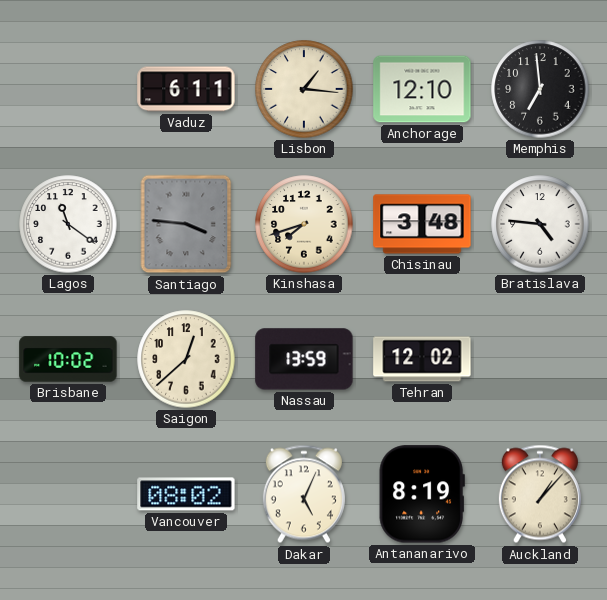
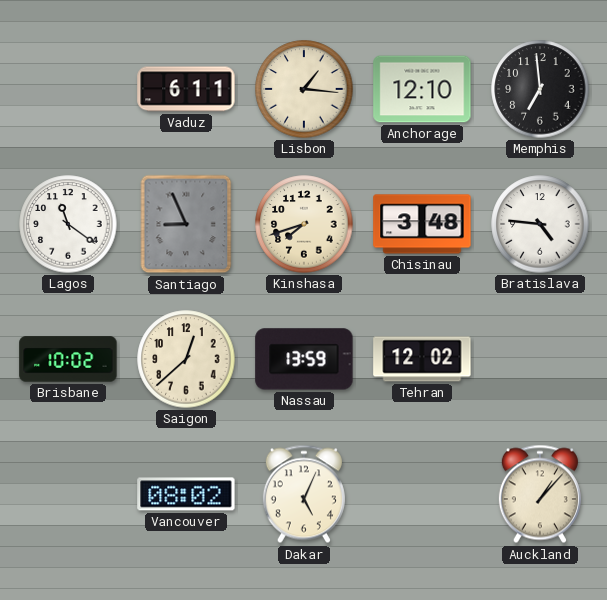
Santiago: 3:46 -> 8:56
Antananarivo: 8:19 -> none
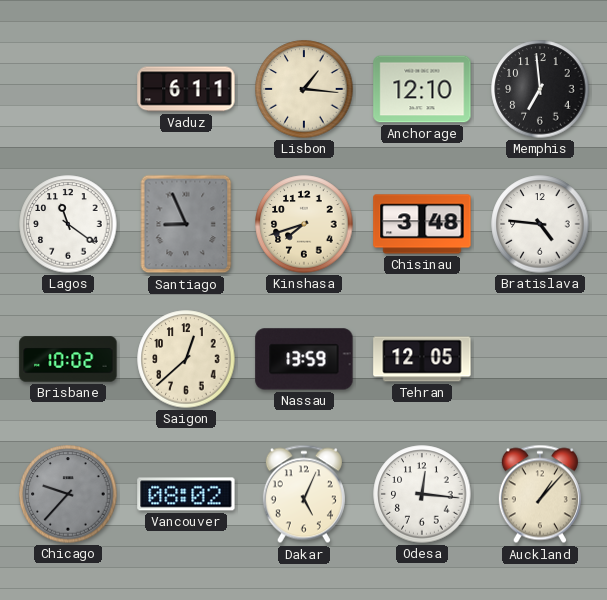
Tehran: 12:02 -> 12:05
Chicago: none -> 9:37
Odesa: none -> 12:16
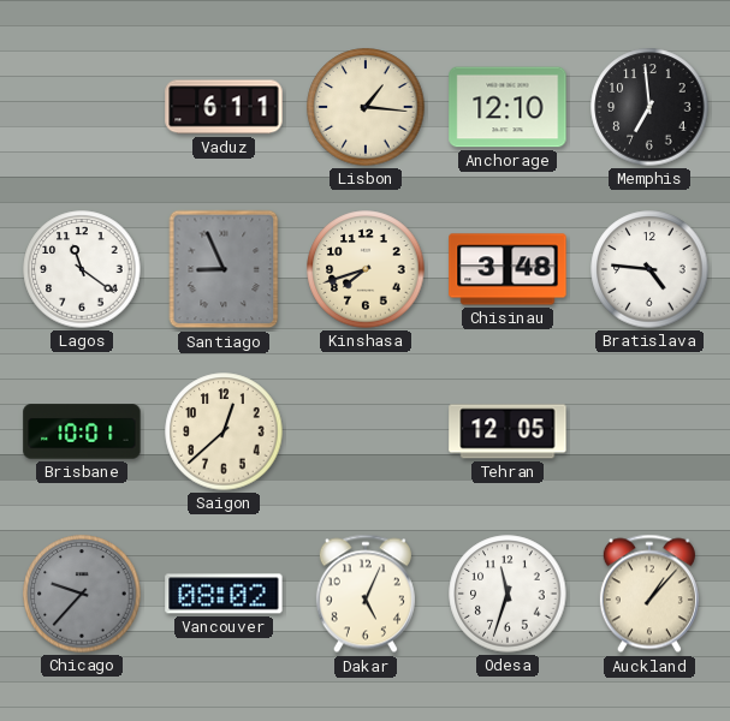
Brisbane: 10:02 -> 10:01
Nassau: 13:59 -> none
Odesa: 12:16 -> 11:33
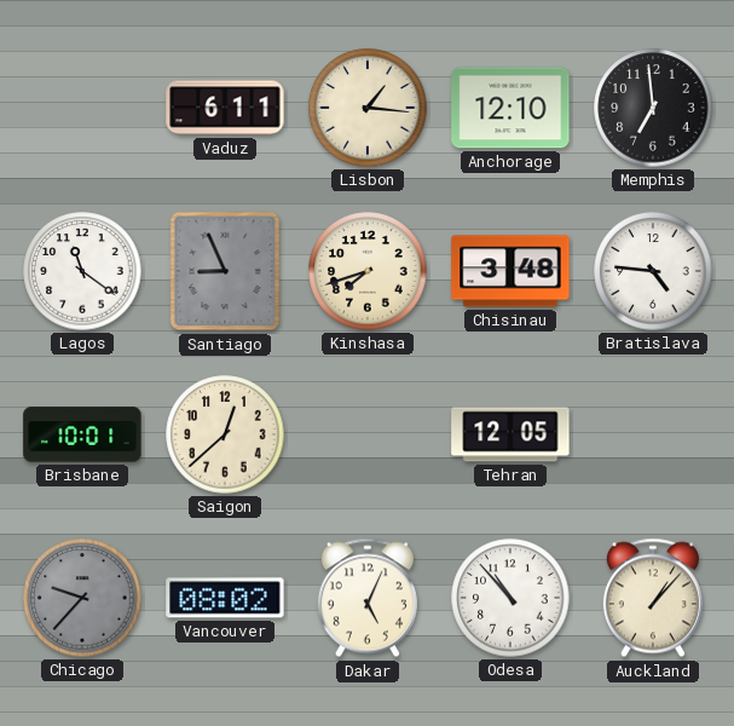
Odesa: 11:33 -> 10:53
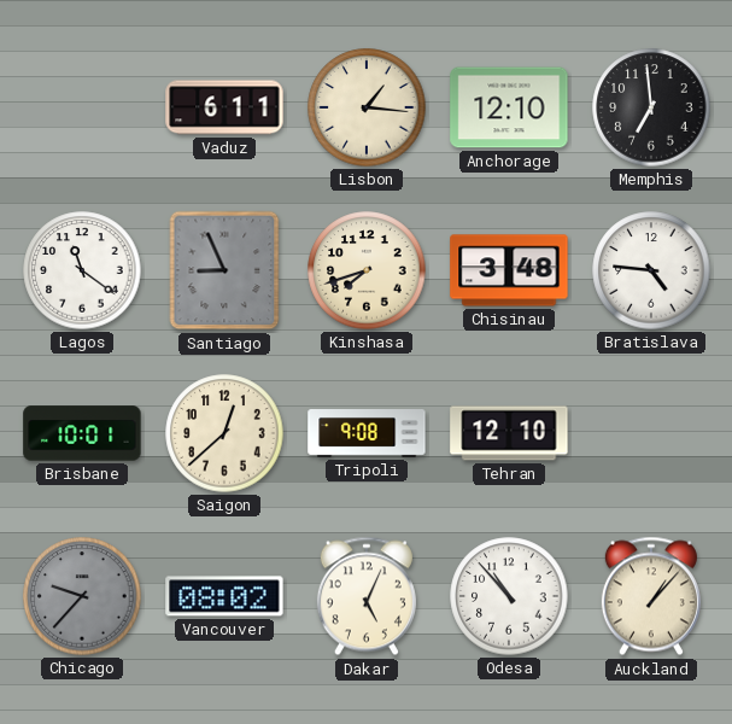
Tripoli: none -> 9:08
Tehran: 12:05 -> 12:10
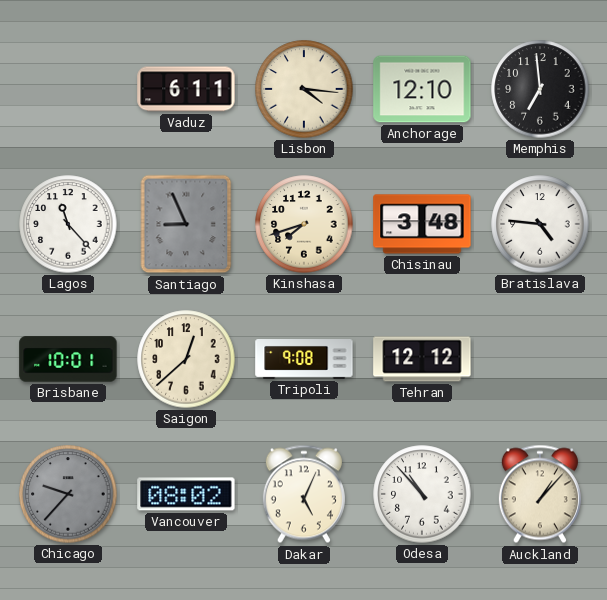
Lisbon: 1:16 -> 4:16
Lagos: 11:21 -> 11:23
Tehran: 12:10 -> 12:12
